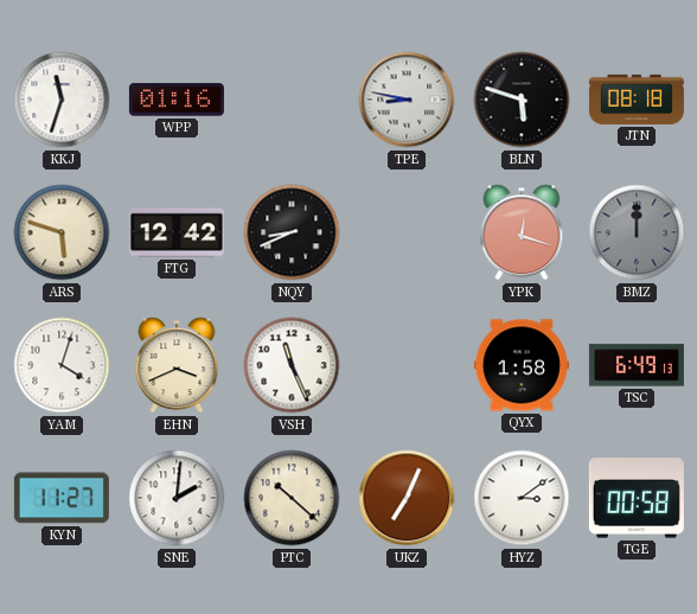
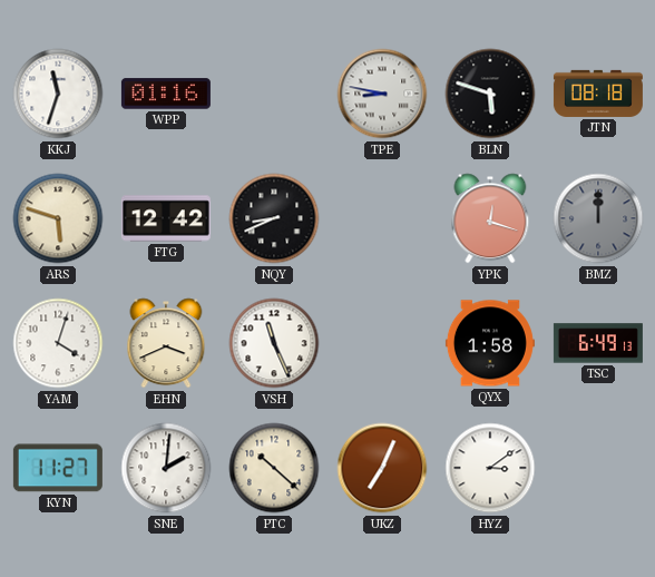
TGE: 00:58 -> none
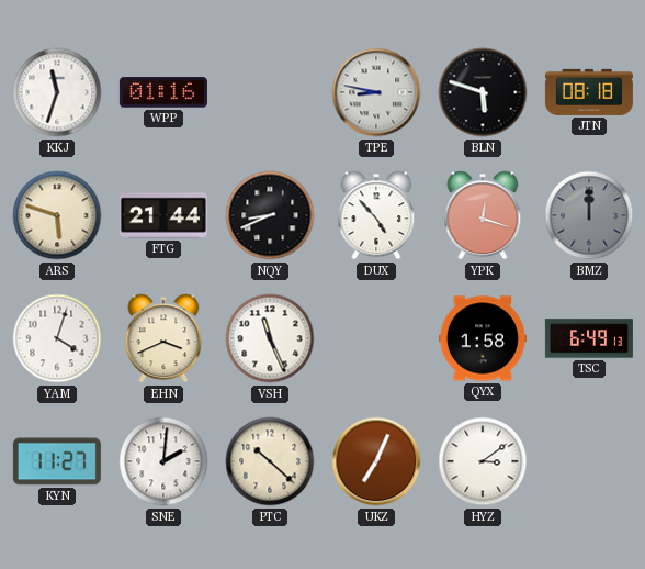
FTG: 12:42 -> 21:44
DUX: none -> 4:53
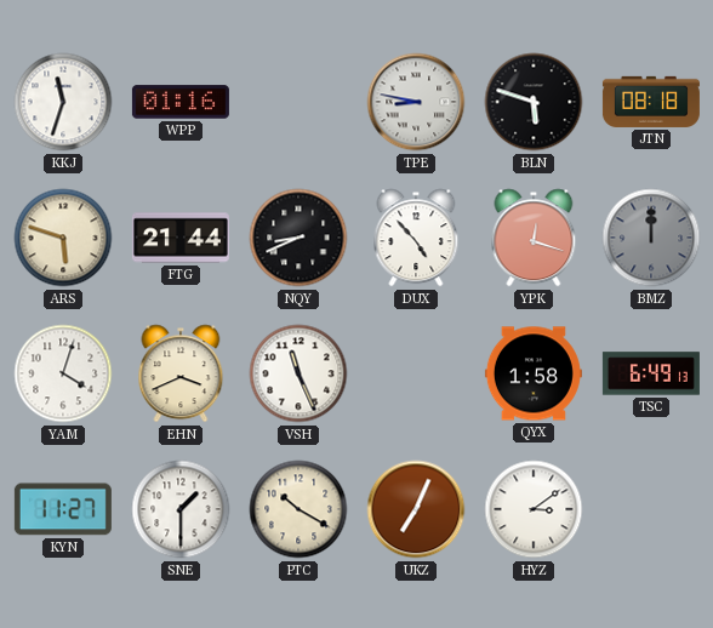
SNE: 2:01 -> 1:30
PTC: 10:22 -> 10:20
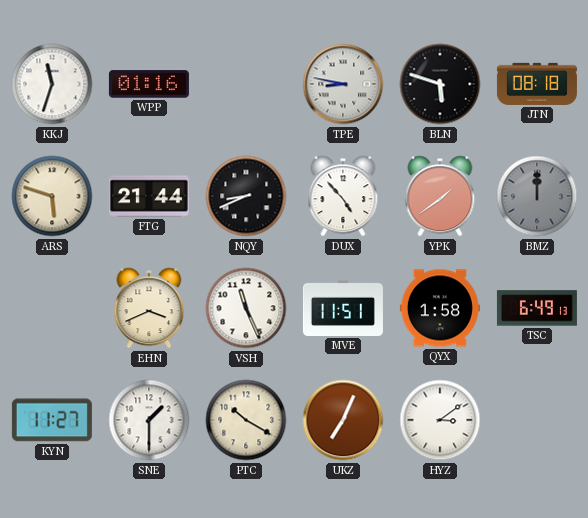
YPK: 12:18 -> 1:39
YAM: 4:03 -> none
MVE: none -> 11:51
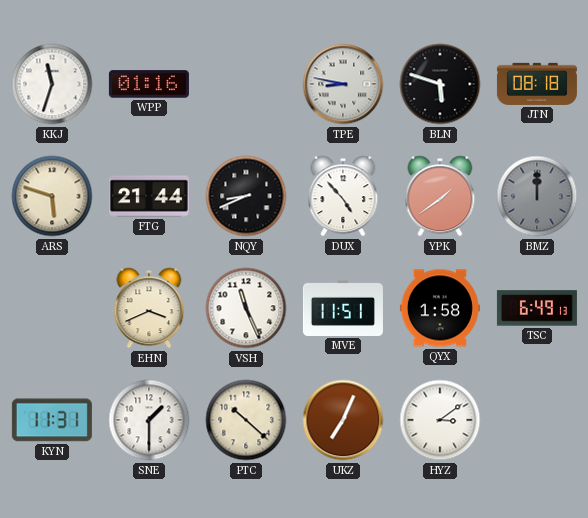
KYN: 11:27 -> 11:31
PTC: 10:20 -> 10:22
